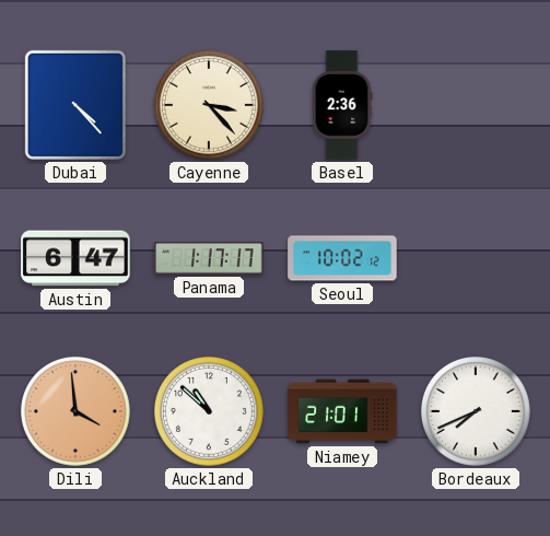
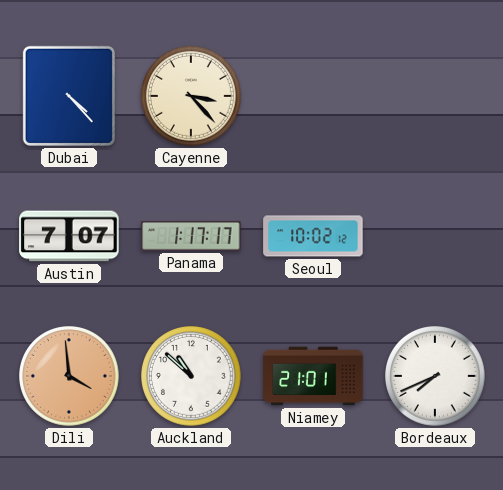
Basel: 2:36 -> none
Austin: 6:47 -> 7:07
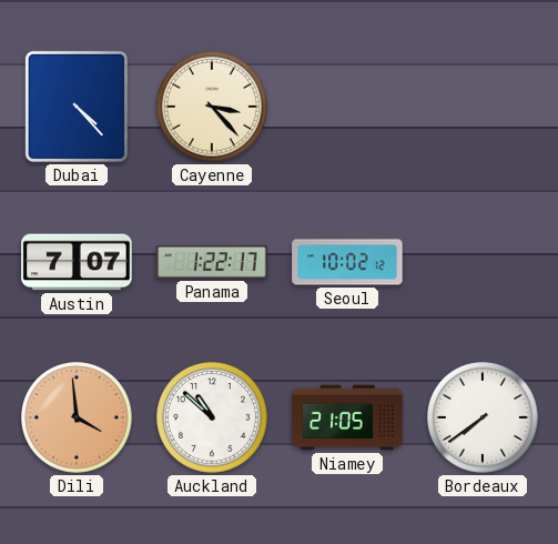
Panama: 1:17 -> 1:22
Niamey: 21:01 -> 21:05
Bordeaux: 7:41 -> 7:39
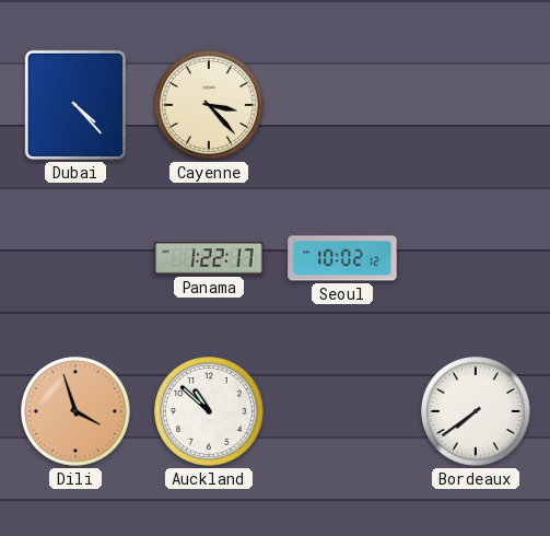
Austin: 7:07 -> none
Dili: 3:59 -> 3:57
Niamey: 21:05 -> none
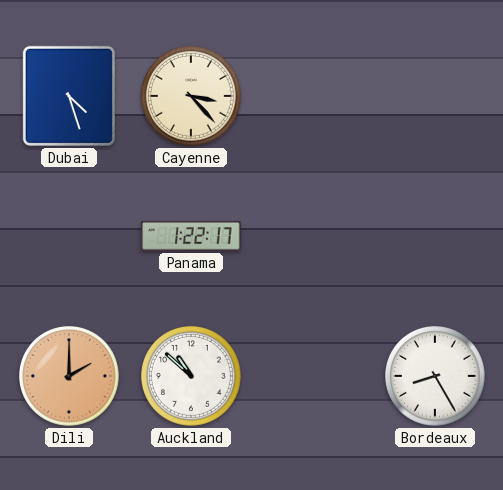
Dubai: 4:23 -> 4:27
Seoul: 10:02 -> none
Dili: 3:57 -> 2:00
Bordeaux: 7:39 -> 8:25
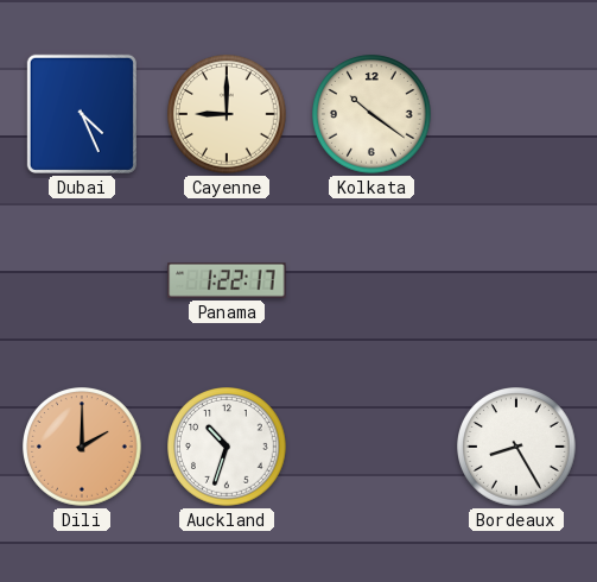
Dubai: 4:27 -> 4:26
Cayenne: 3:23 -> 9:00
Kolkata: none -> 10:21
Auckland: 10:52 -> 10:33
